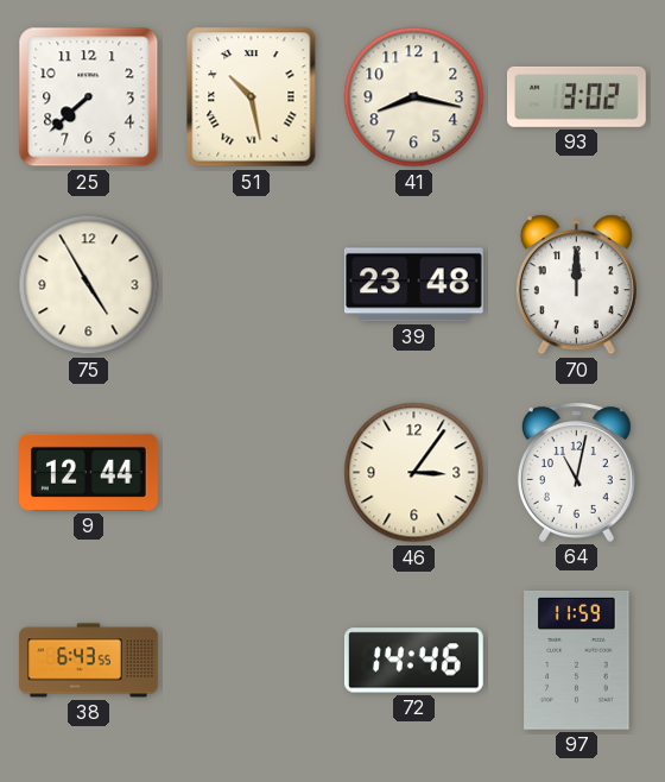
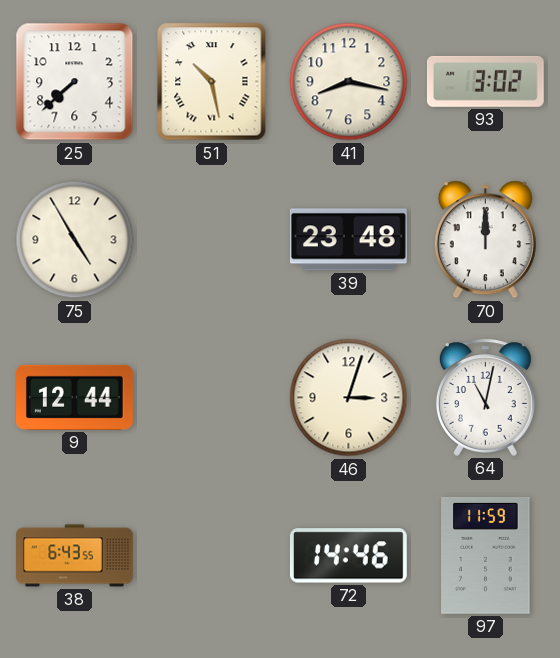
46: 3:06 -> 3:03
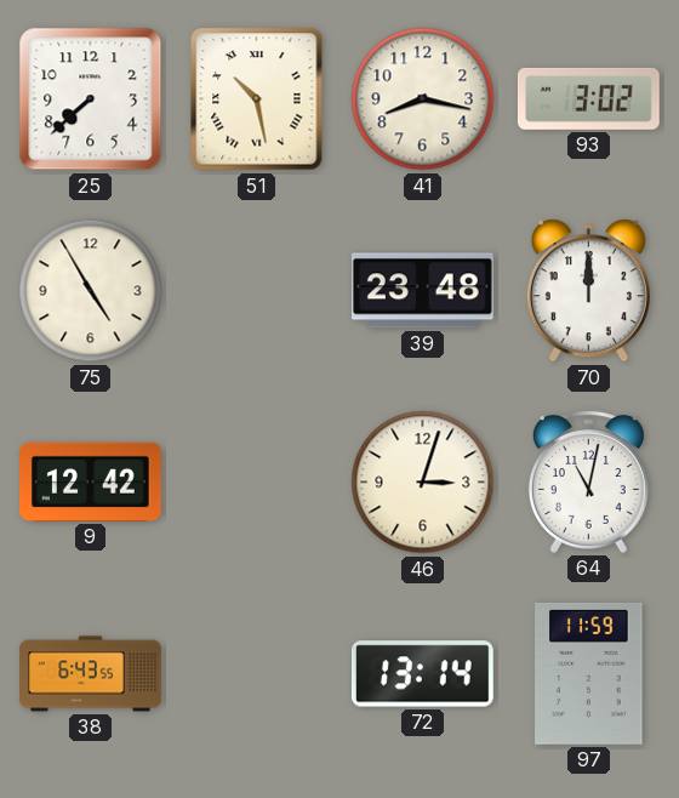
9: 12:44 -> 12:42
72: 14:46 -> 13:14
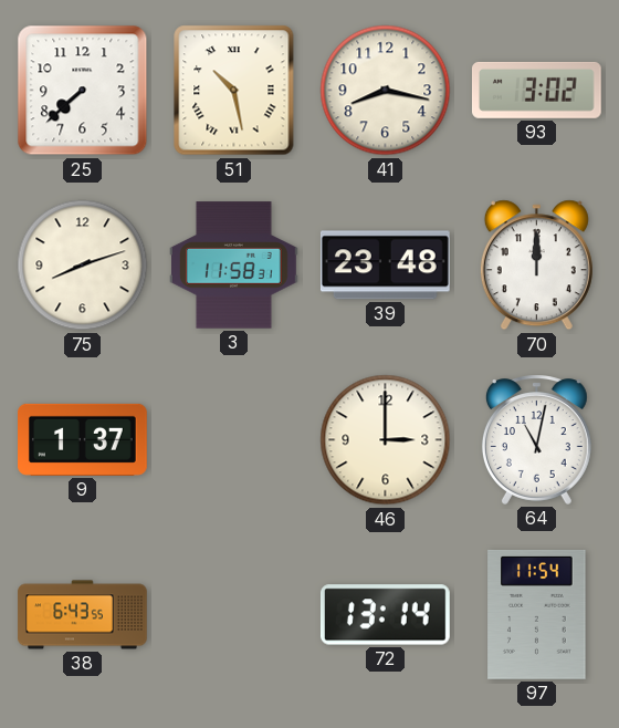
75: 4:55 -> 8:12
3: none -> 11:58
9: 12:42 -> 1:37
46: 3:03 -> 3:00
97: 11:59 -> 11:54
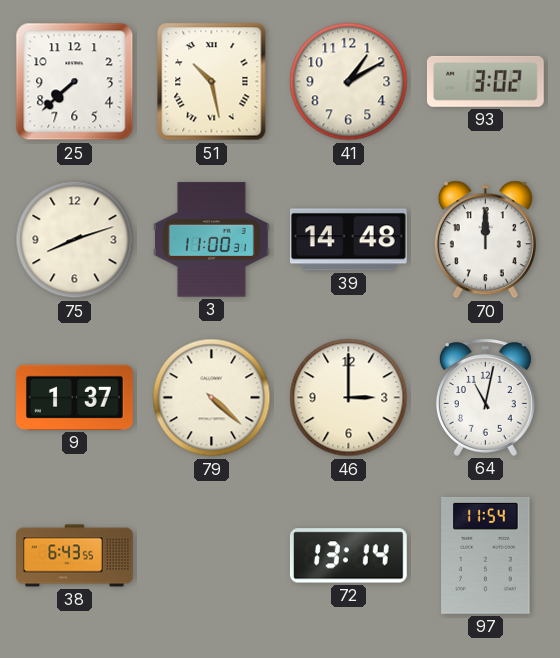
41: 8:17 -> 1:10
3: 11:58 -> 11:00
39: 23:48 -> 14:48
79: none -> 4:22
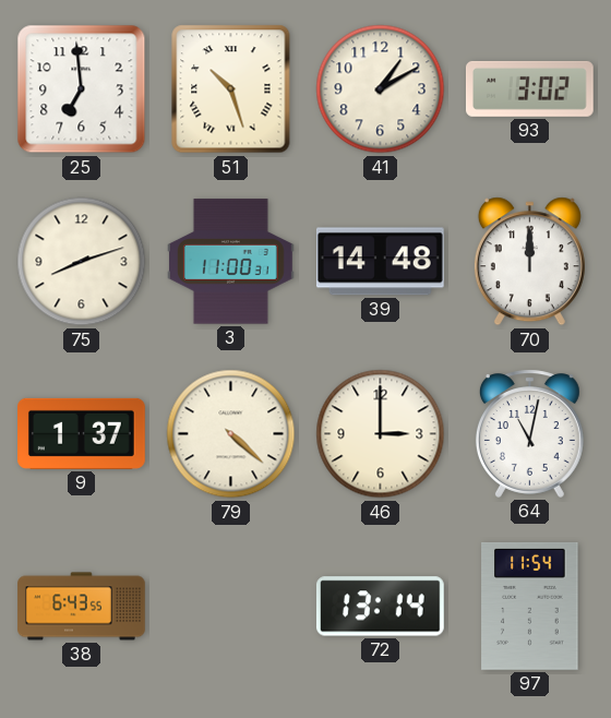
25: 7:38 -> 6:59
51: 10:28 -> 10:27
